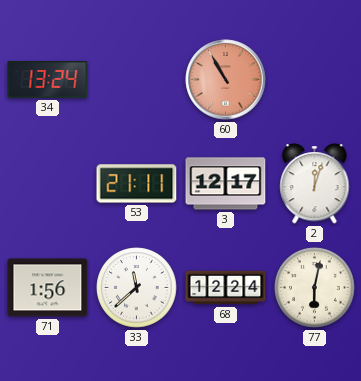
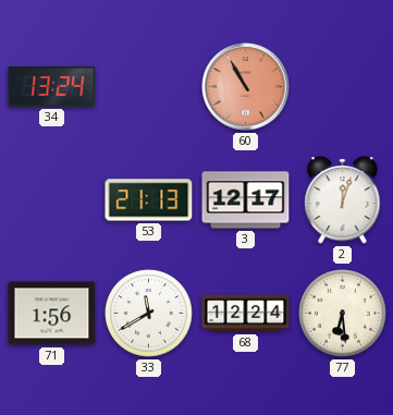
53: 21:11 -> 21:13
33: 11:38 -> 11:40
77: 6:02 -> 6:29
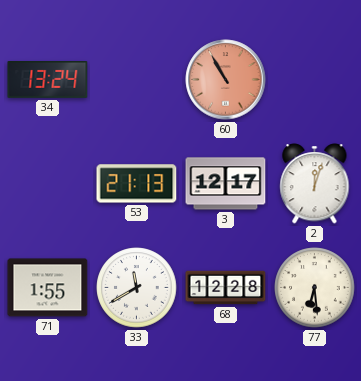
71: 1:56 -> 1:55
68: 12:24 -> 12:28
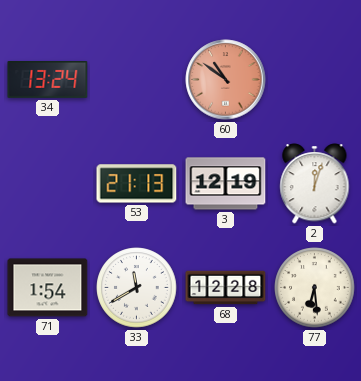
60: 10:55 -> 10:51
3: 12:17 -> 12:19
71: 1:55 -> 1:54
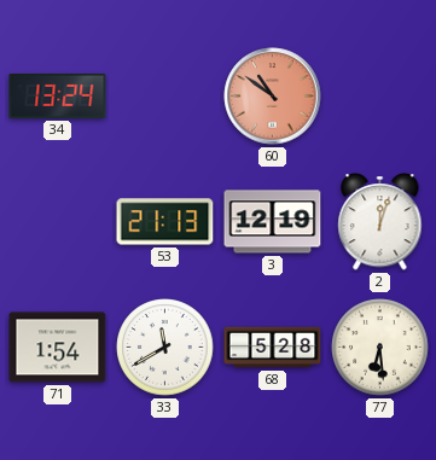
68: 12:28 -> 5:28
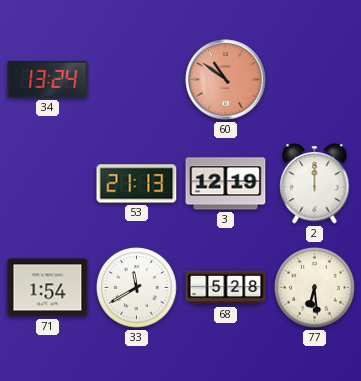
2: 12:03 -> 12:00
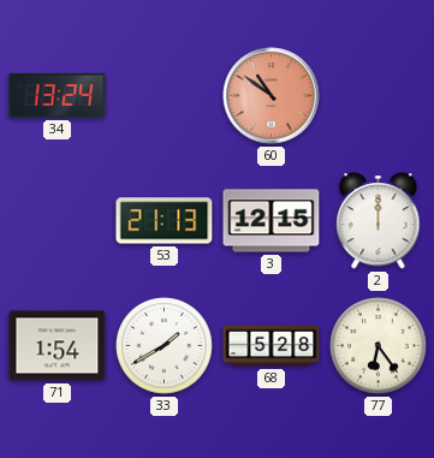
3: 12:19 -> 12:15
33: 11:40 -> 1:40
77: 6:29 -> 6:24
